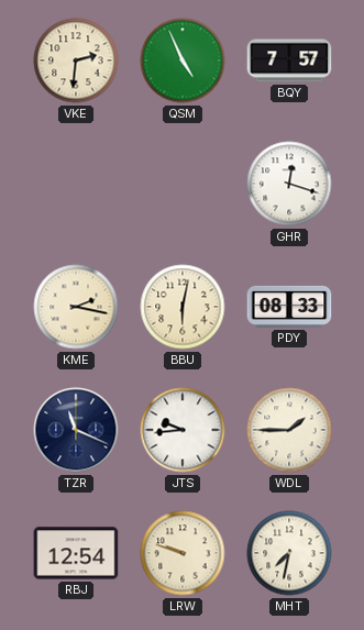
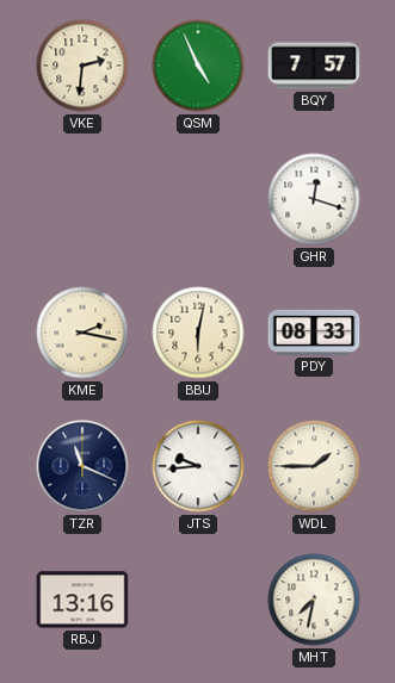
RBJ: 12:54 -> 13:16
LRW: 9:48 -> none
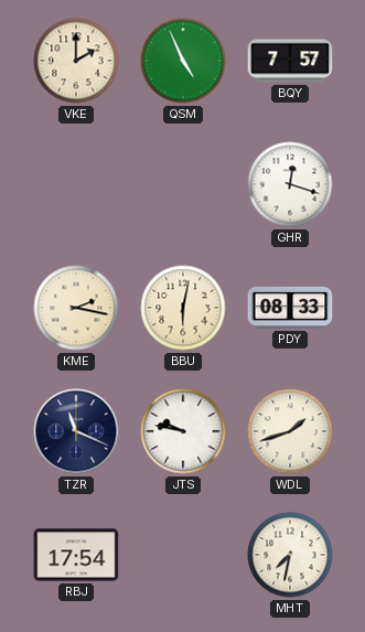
VKE: 2:31 -> 2:00
JTS: 9:44 -> 9:47
WDL: 1:45 -> 1:42
RBJ: 13:16 -> 17:54
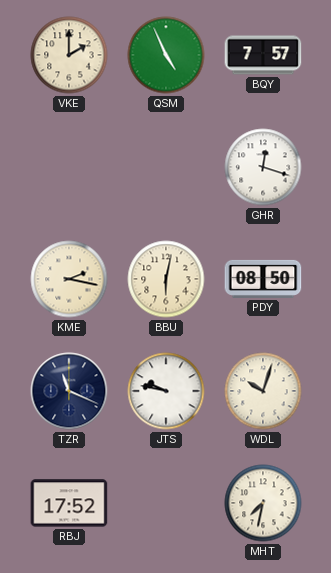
PDY: 08:33 -> 08:50
WDL: 1:42 -> 10:03
RBJ: 17:54 -> 17:52
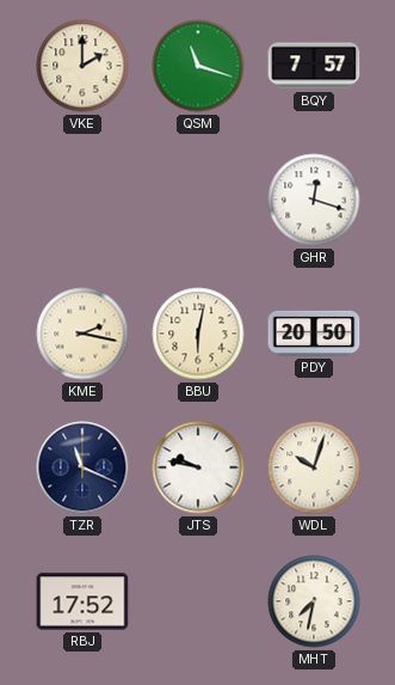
QSM: 4:56 -> 11:18
PDY: 08:50 -> 20:50
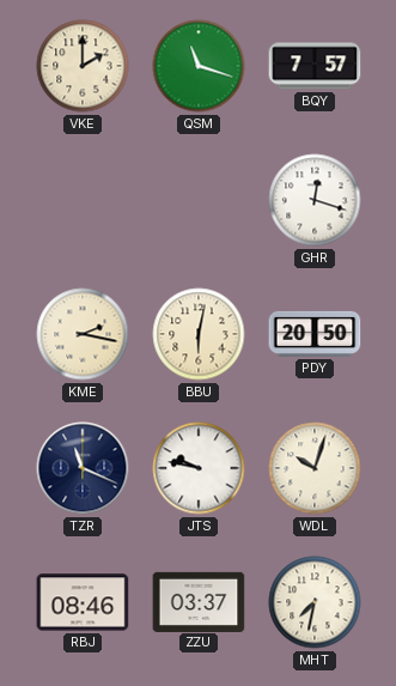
RBJ: 17:52 -> 08:46
ZZU: none -> 03:37
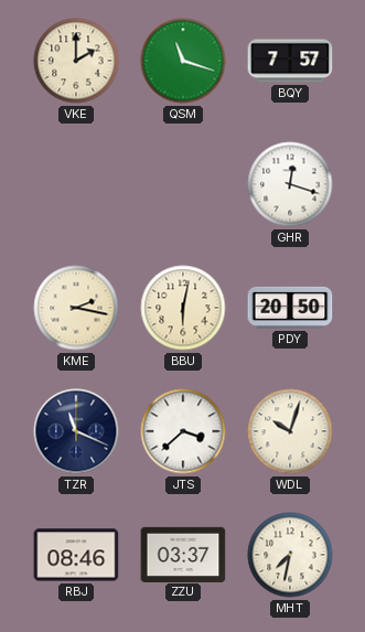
JTS: 9:47 -> 3:38
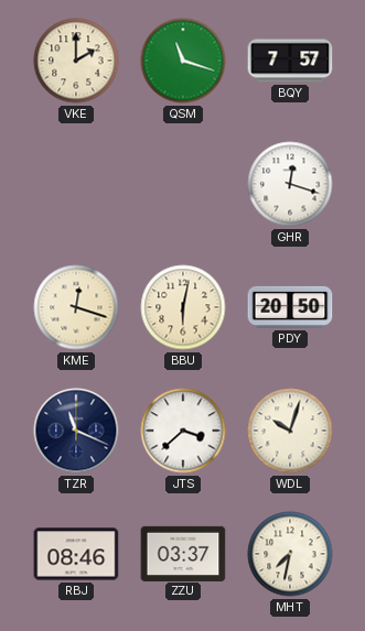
KME: 2:17 -> 12:18
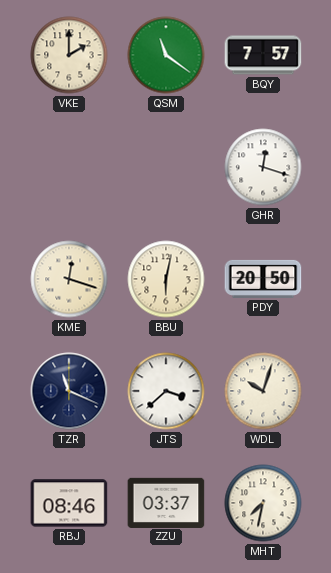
QSM: 11:18 -> 11:21
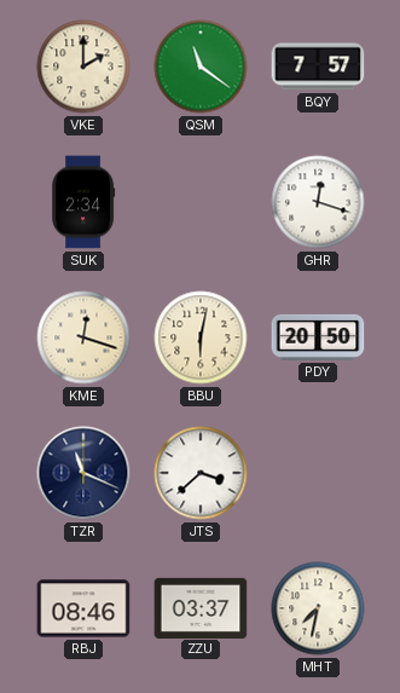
SUK: none -> 2:34
WDL: 10:03 -> none
